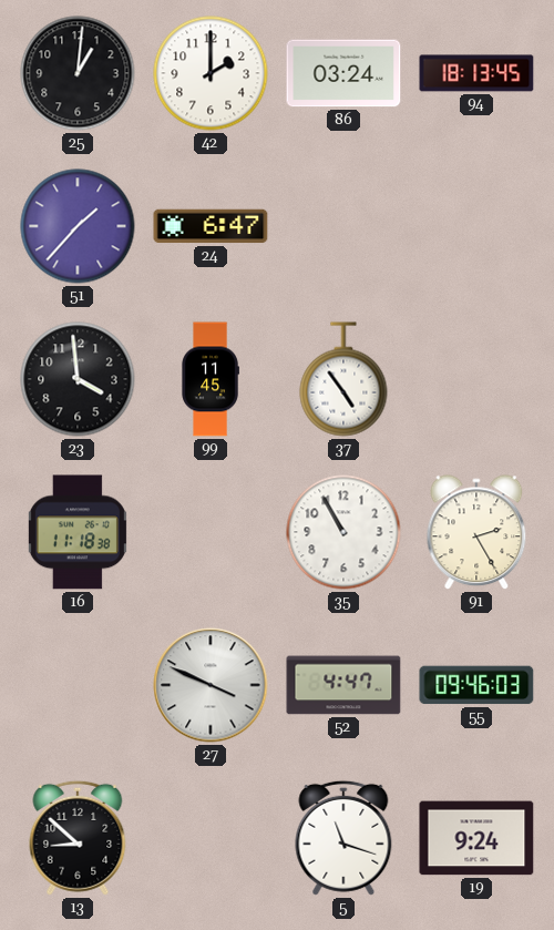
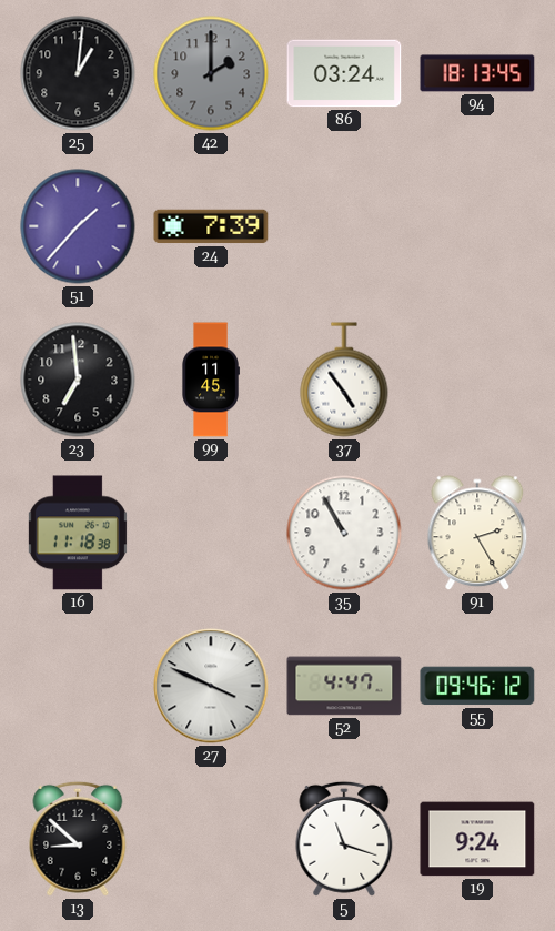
42 dial: white -> grey
24: 6:47 -> 7:39
23: 3:59 -> 6:59
55: 09:46:03 -> 09:46:12
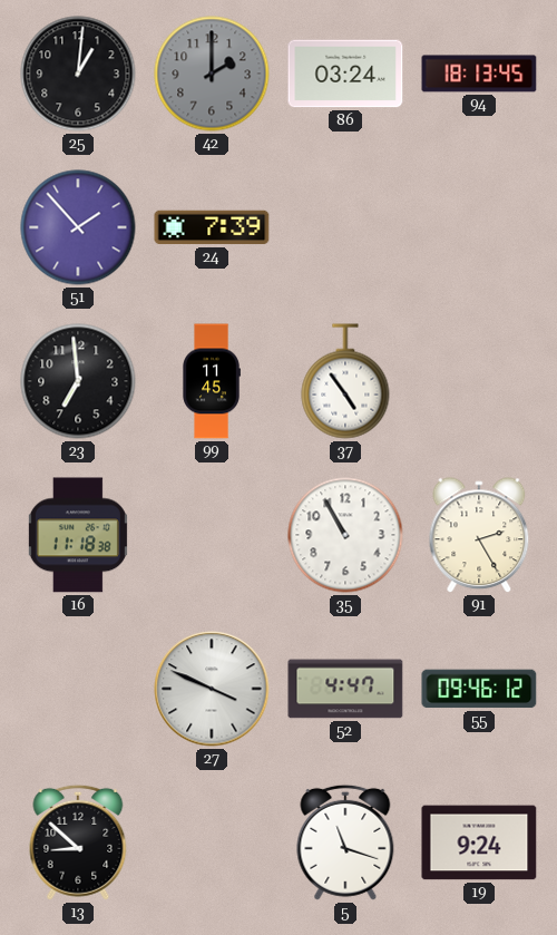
51: 1:37 -> 1:53
